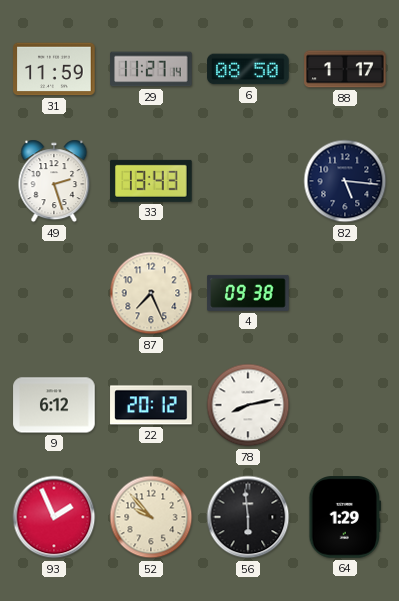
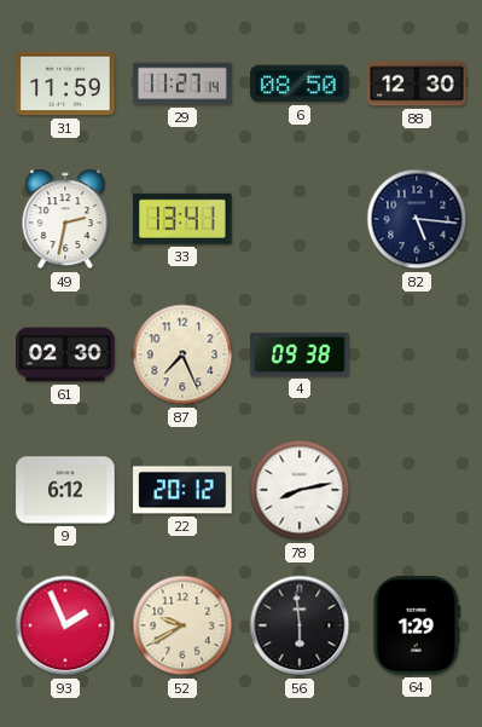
88: 1:17 -> 12:30
49: 2:27 -> 2:32
33: 13:43 -> 13:41
61: none -> 02:30
52: 9:53 -> 9:40
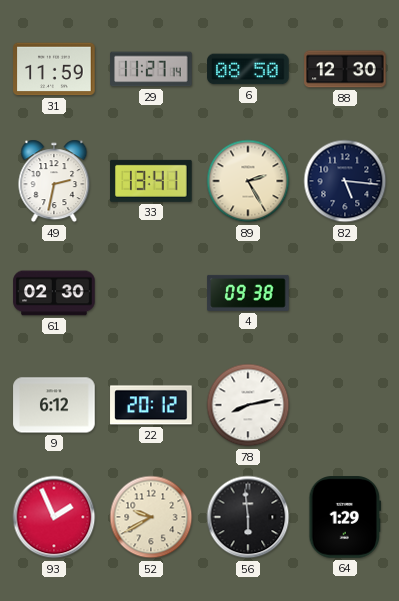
89: none -> 2:25
87: 7:26 -> none
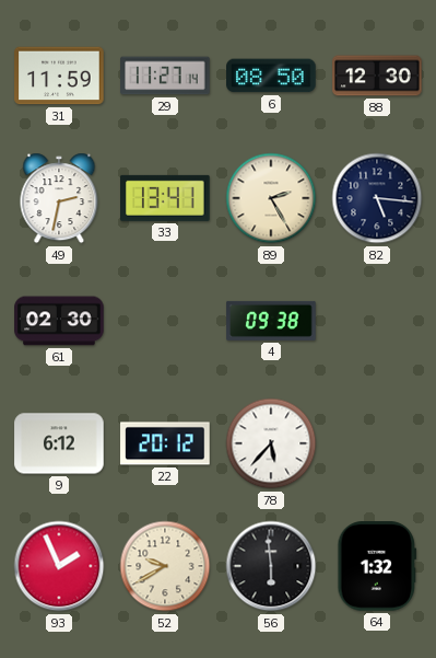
78: 8:13 -> 5:37
64: 1:29 -> 1:32
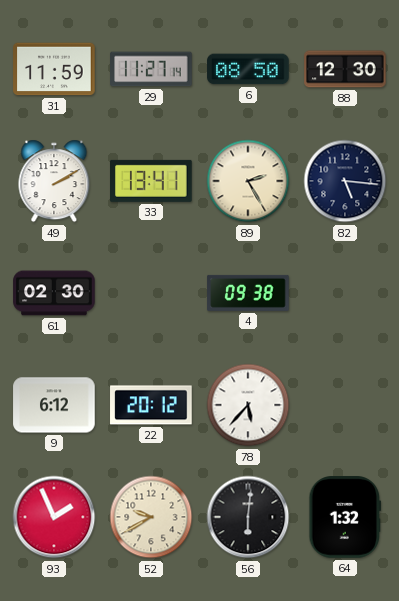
49: 2:32 -> 2:10
56: 5:59 -> 6:01
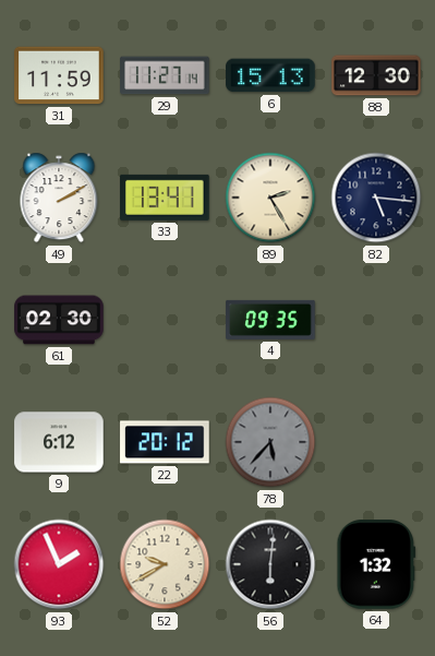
6: 08:50 -> 15:13
4: 09:38 -> 09:35
78 dial: white -> grey
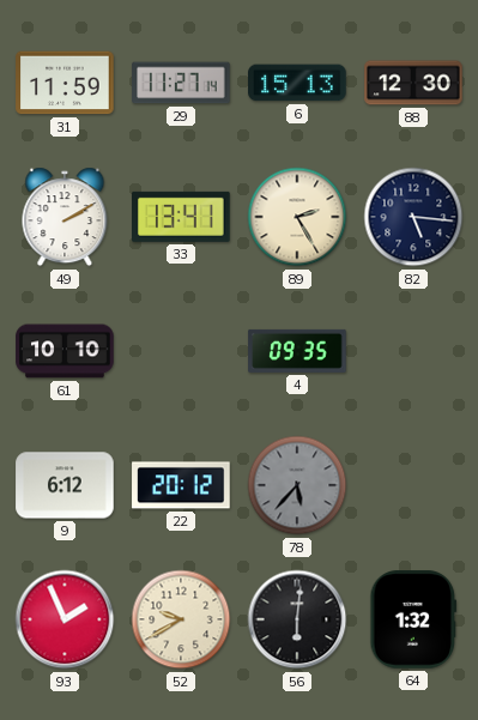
61: 02:30 -> 10:10
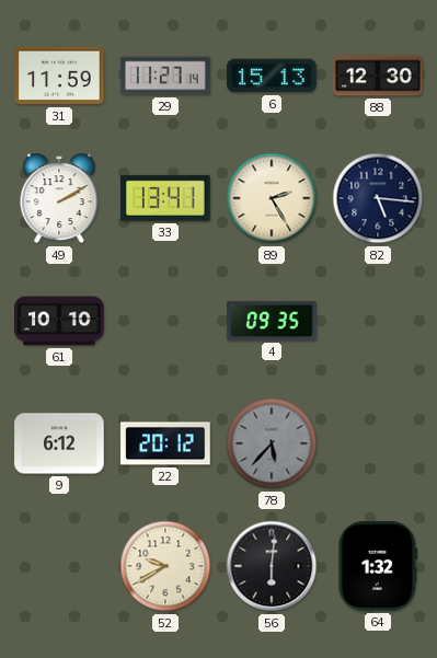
93: 1:56 -> none
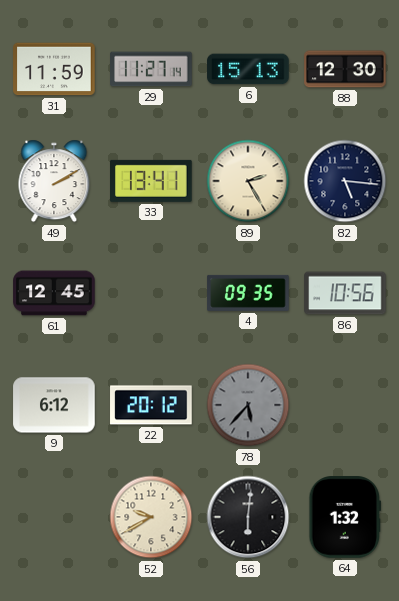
61: 10:10 -> 12:45
86: none -> 10:56
